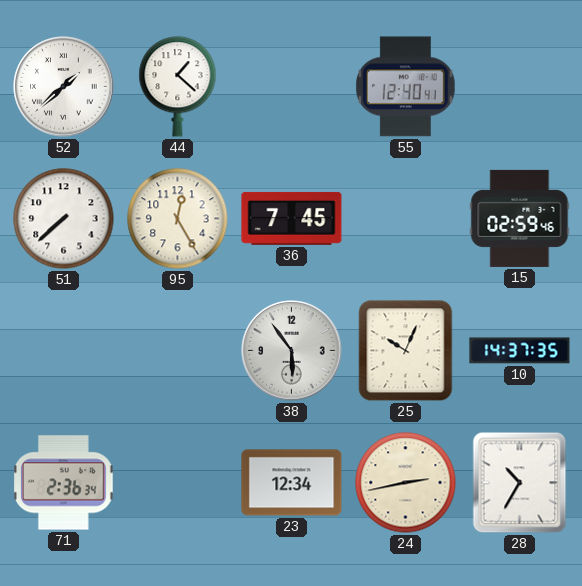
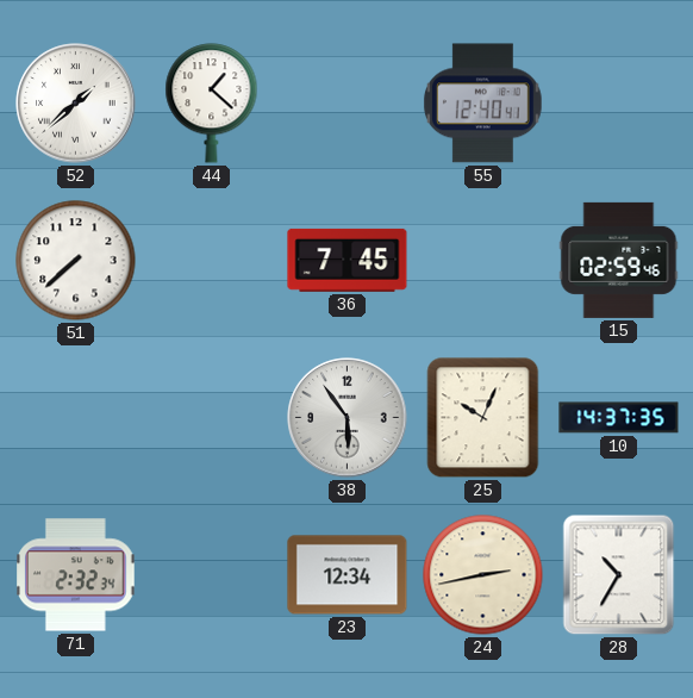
95: 12:25 -> none
71: 2:36 -> 2:32
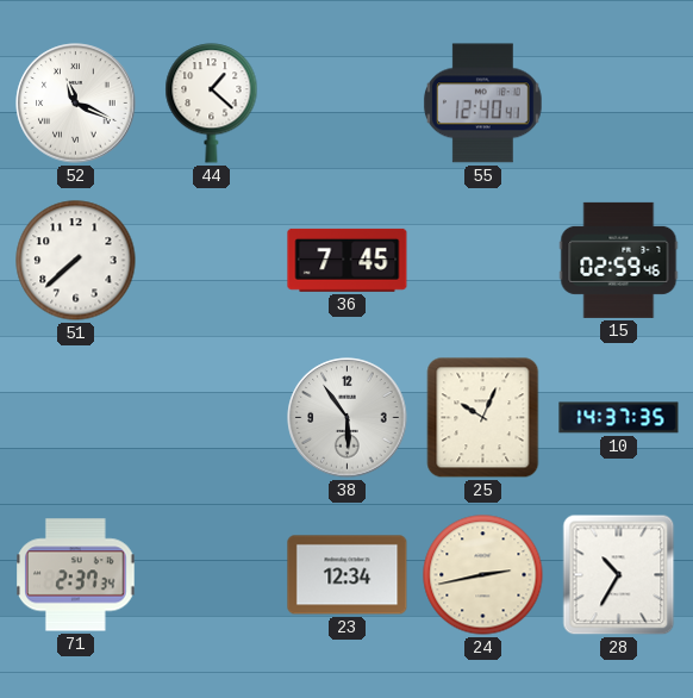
52: 1:38 -> 11:19
71: 2:32 -> 2:37
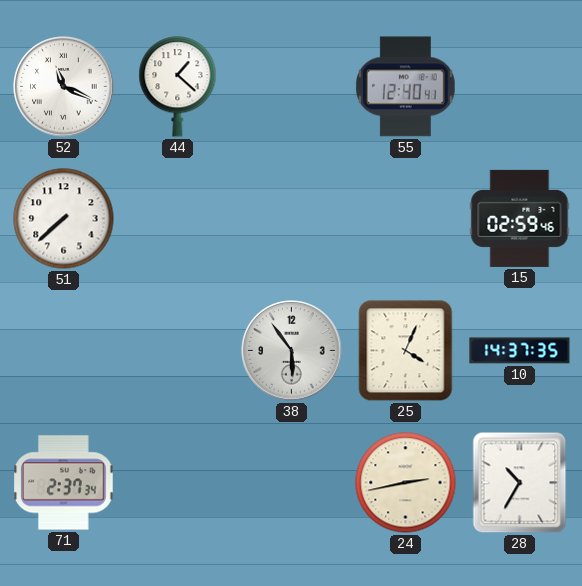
36: 7:45 -> none
25: 10:04 -> 4:04
23: 12:34 -> none
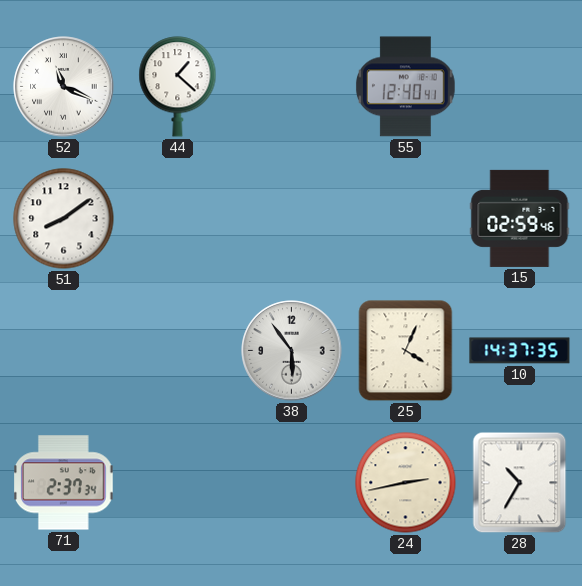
51: 7:38 -> 8:09
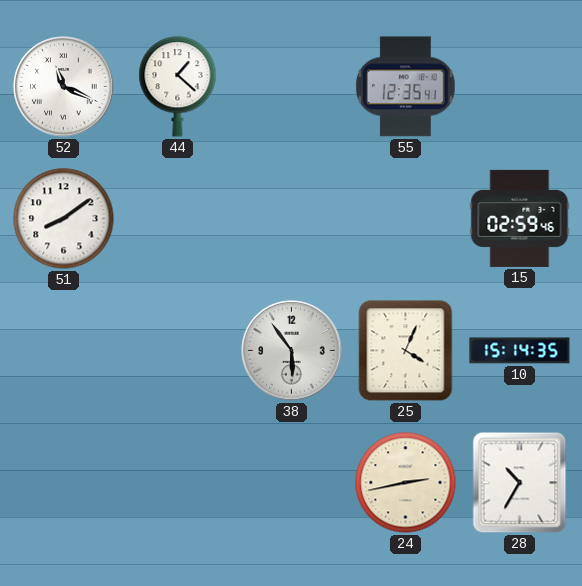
55: 12:40 -> 12:35
10: 14:37 -> 15:14
71: 2:37 -> none
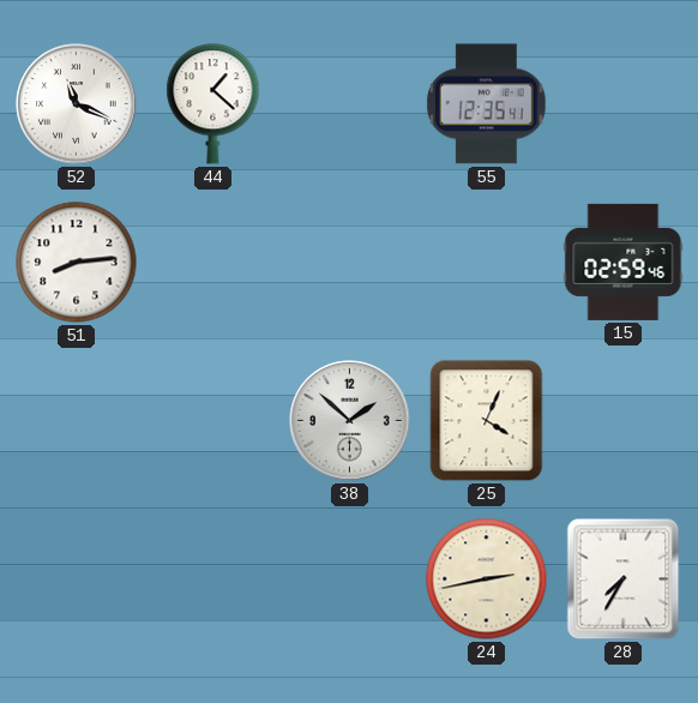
51: 8:09 -> 8:14
38: 5:54 -> 1:52
10: 15:14 -> none
28: 10:35 -> 7:35
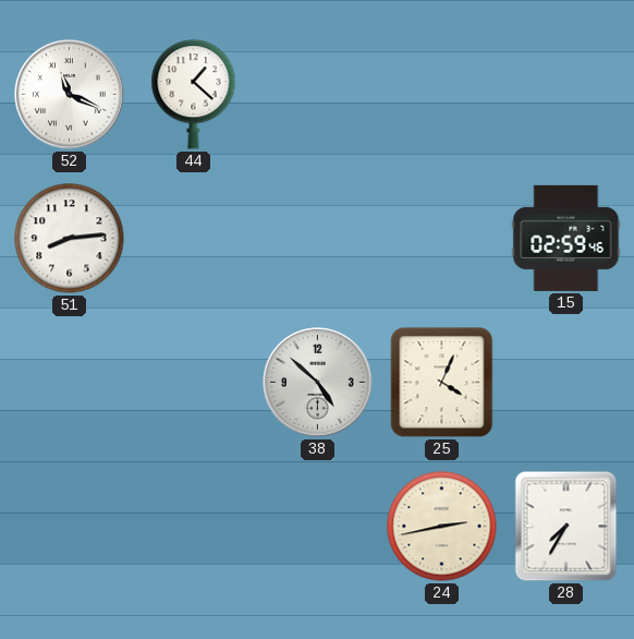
55: 12:35 -> none
38: 1:52 -> 4:52
